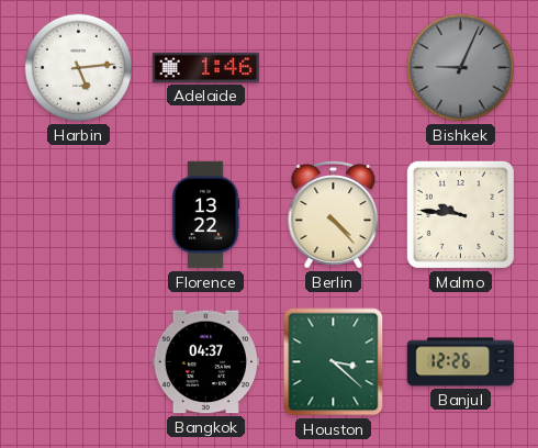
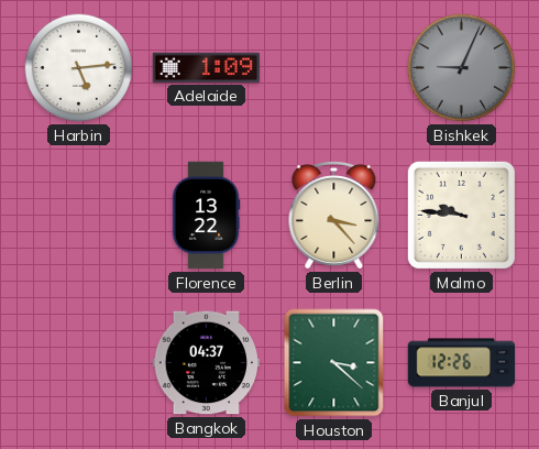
Adelaide: 1:46 -> 1:09
Berlin: 4:23 -> 3:23
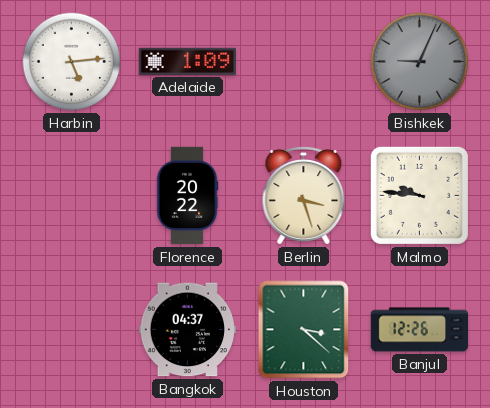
Florence: 13:22 -> 20:22
Berlin: 3:23 -> 3:27
